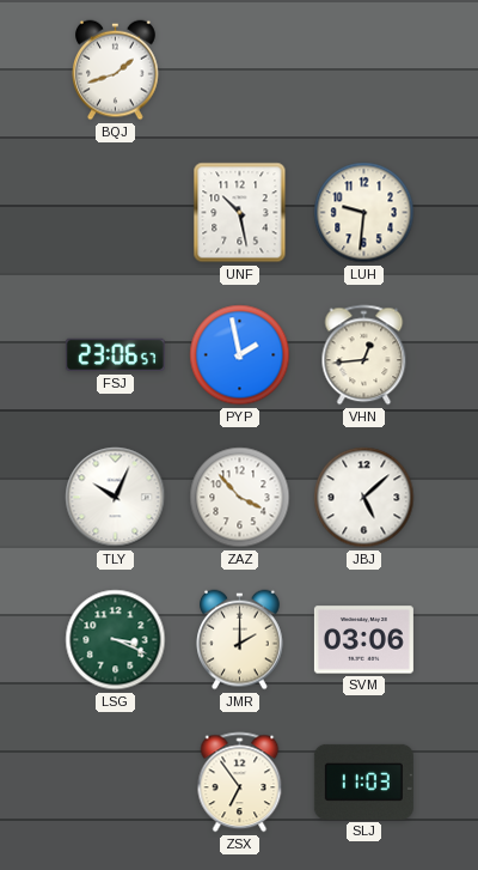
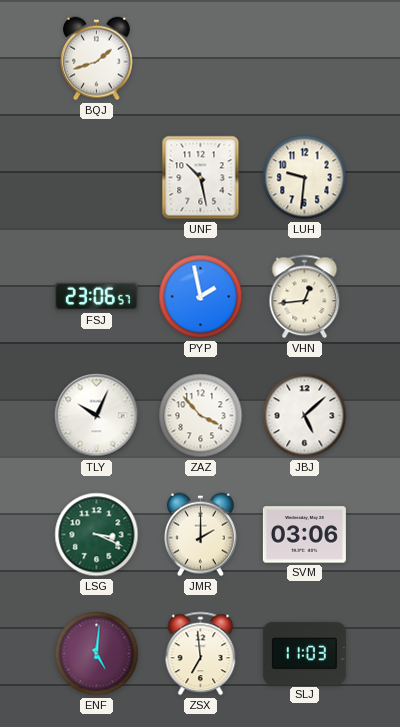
ENF: none -> 5:01
ZSX: 6:54 -> 6:59
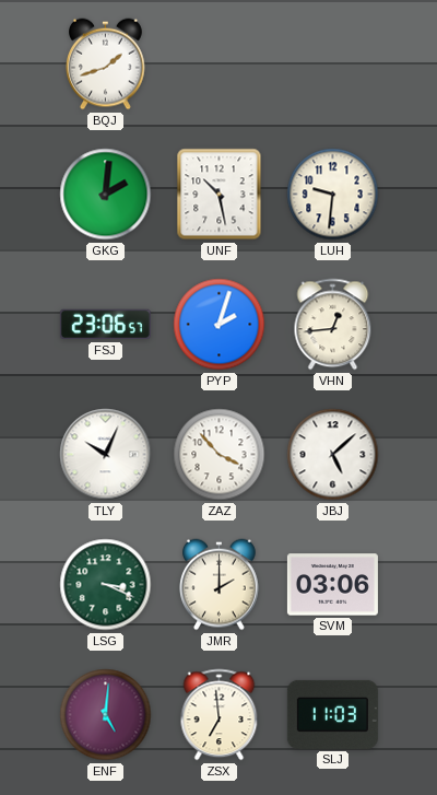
GKG: none -> 2:01
PYP: 1:58 -> 2:03
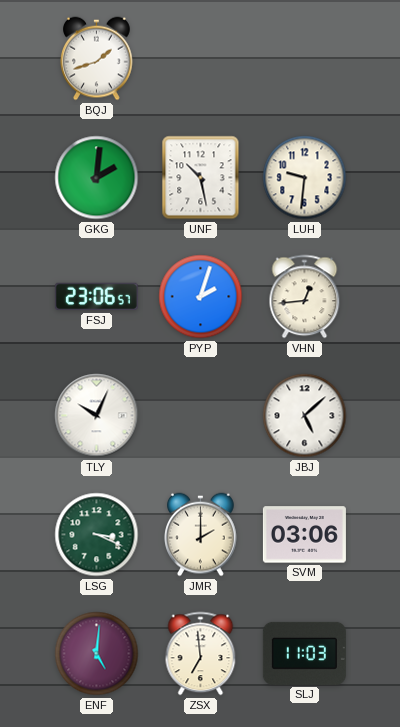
ZAZ: 3:53 -> none
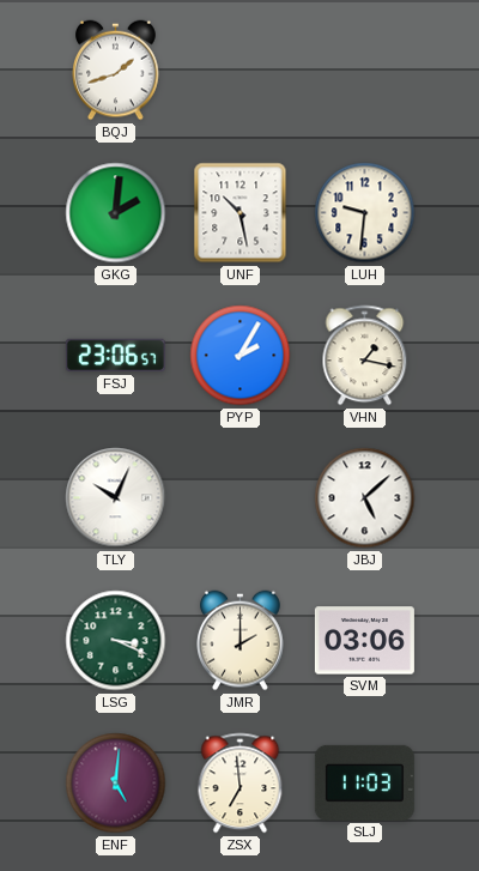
PYP: 2:03 -> 2:05
VHN: 12:44 -> 1:17
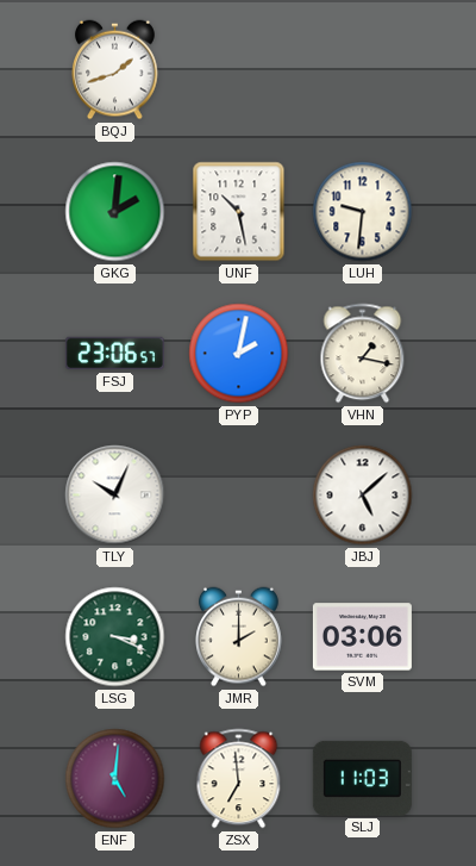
PYP: 2:05 -> 2:02
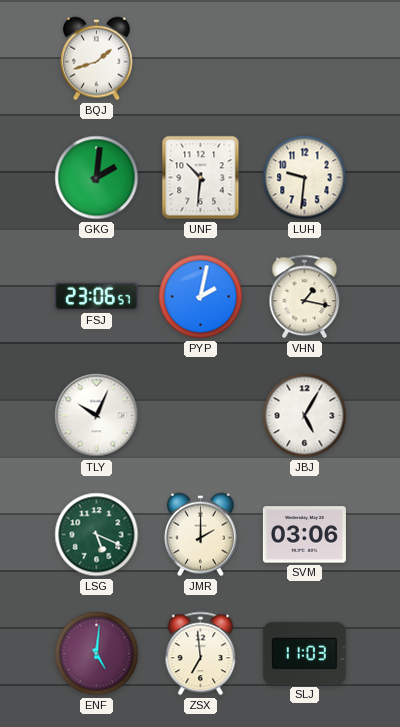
UNF: 10:28 -> 10:31
JBJ: 5:08 -> 5:05
LSG: 3:19 -> 5:19
